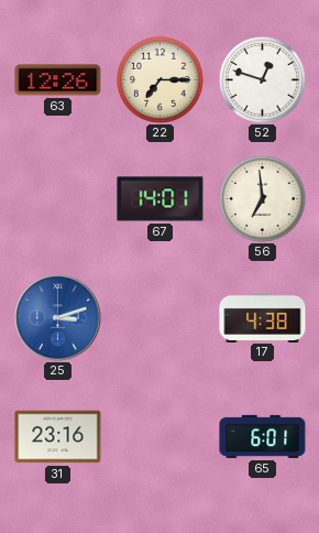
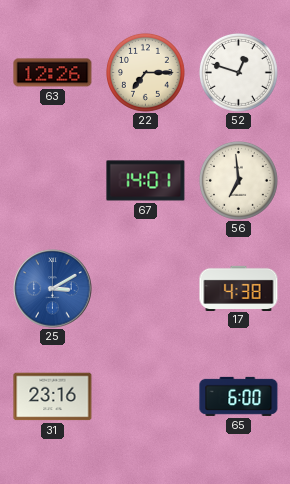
25: 3:12 -> 3:10
65: 6:01 -> 6:00
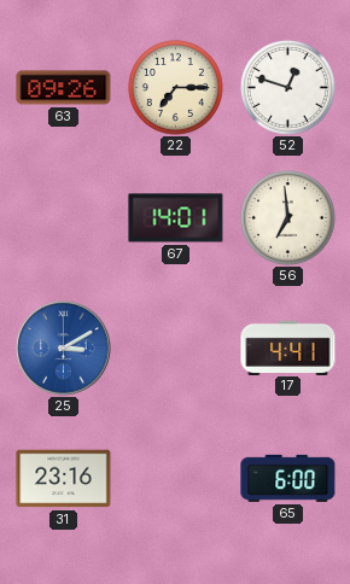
63: 12:26 -> 09:26
17: 4:38 -> 4:41
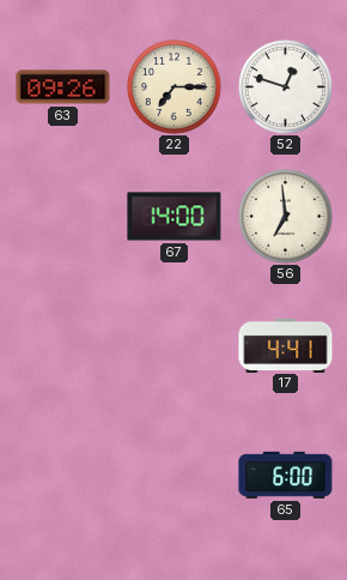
67: 14:01 -> 14:00
25: 3:10 -> none
31: 23:16 -> none
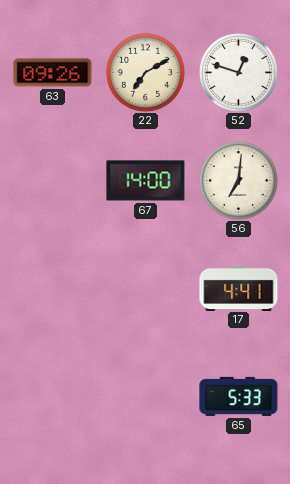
22: 7:15 -> 7:10
56: 6:59 -> 7:01
65: 6:00 -> 5:33
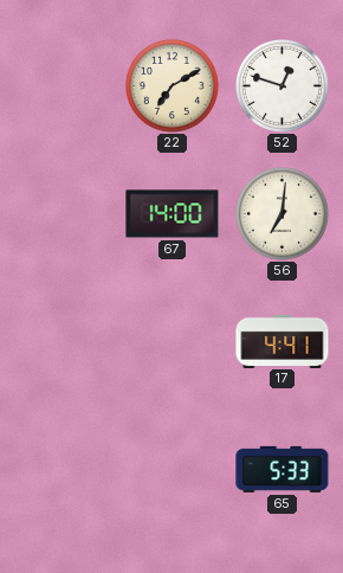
63: 09:26 -> none
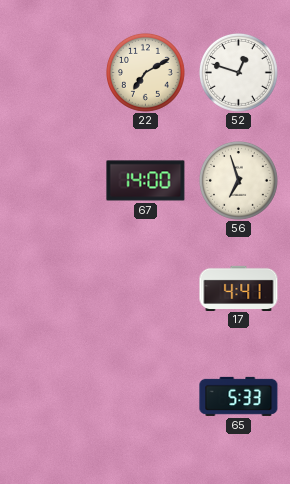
56: 7:01 -> 6:57
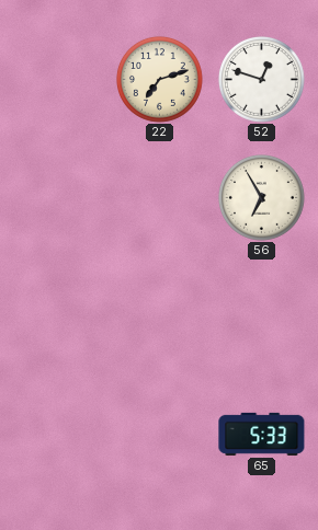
22: 7:10 -> 7:12
67: 14:00 -> none
56: 6:57 -> 6:55
17: 4:41 -> none
